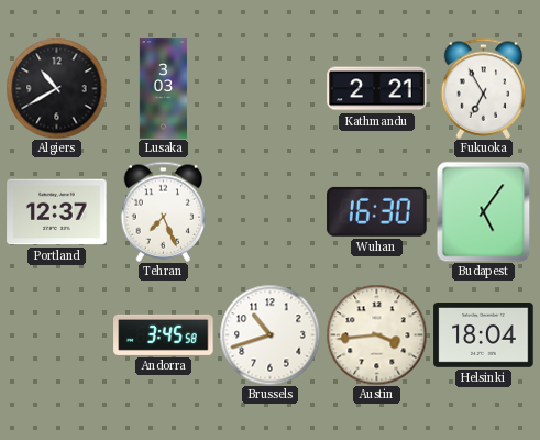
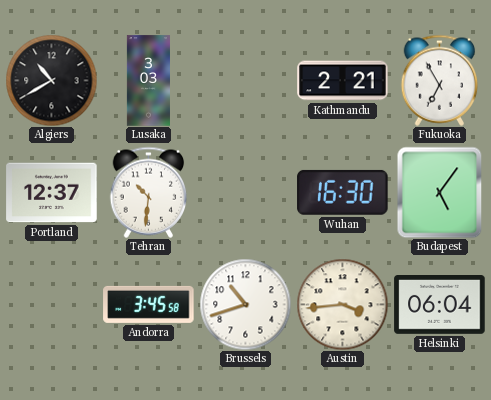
Tehran: 7:26 -> 10:31
Helsinki: 18:04 -> 06:04
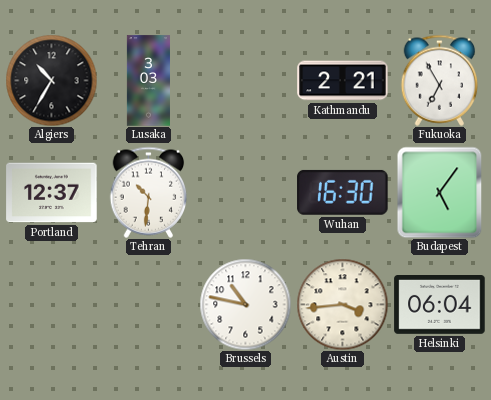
Algiers: 10:40 -> 10:35
Andorra: 3:45 -> none
Brussels: 10:42 -> 10:47
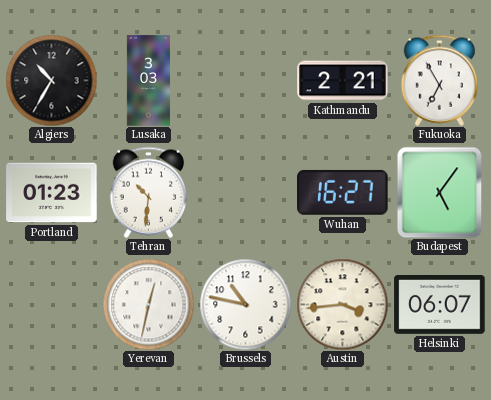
Portland: 12:37 -> 01:23
Wuhan: 16:30 -> 16:27
Yerevan: none -> 12:32
Helsinki: 06:04 -> 06:07
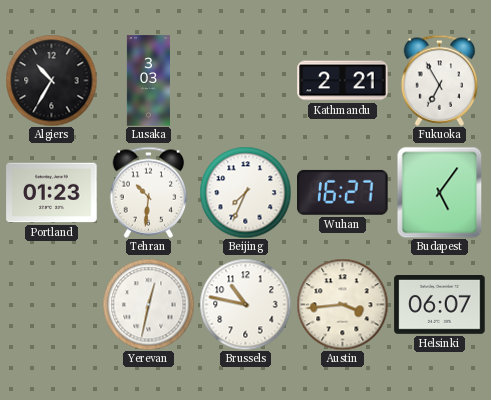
Beijing: none -> 7:34
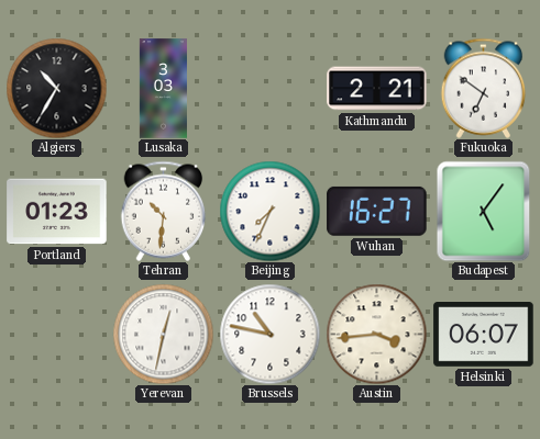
Fukuoka: 6:55 -> 6:51
